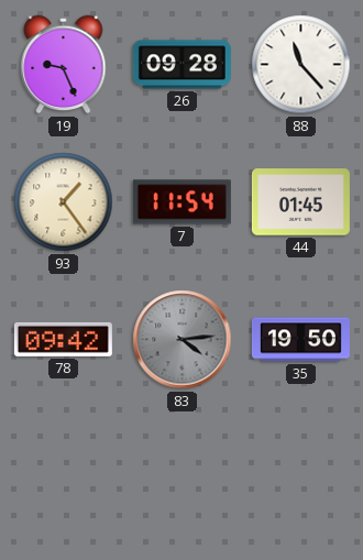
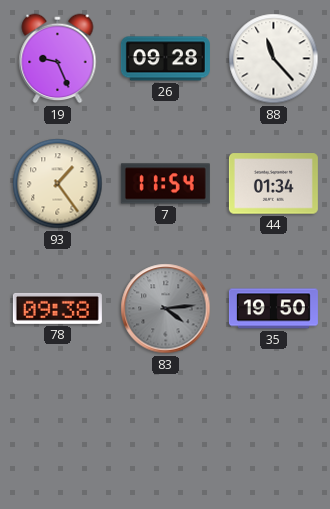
44: 01:45 -> 01:34
78: 09:42 -> 09:38
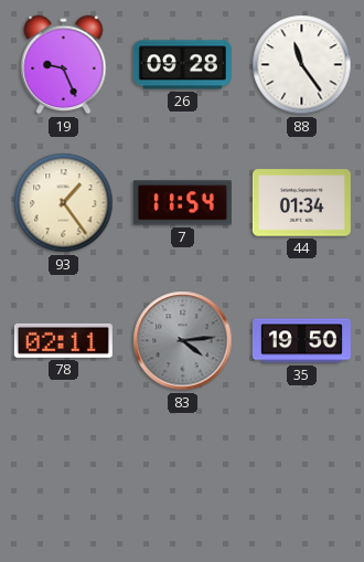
88: 11:23 -> 11:24
78: 09:38 -> 02:11
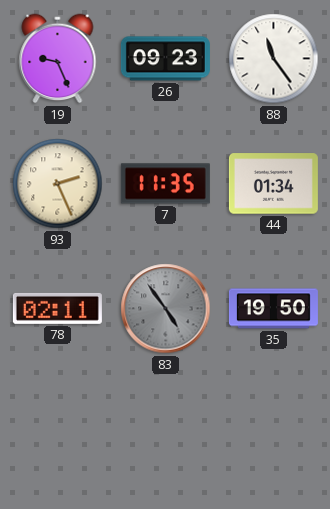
26: 09:28 -> 09:23
93: 1:24 -> 2:26
7: 11:54 -> 11:35
83: 4:14 -> 4:54
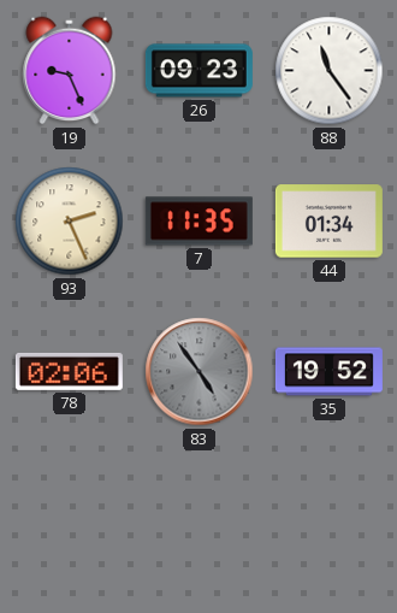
78: 02:11 -> 02:06
35: 19:50 -> 19:52
